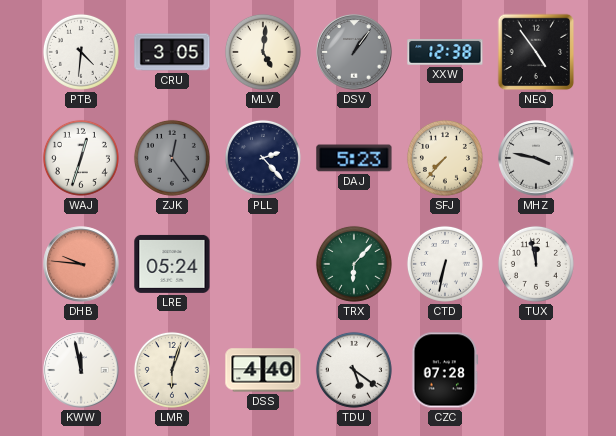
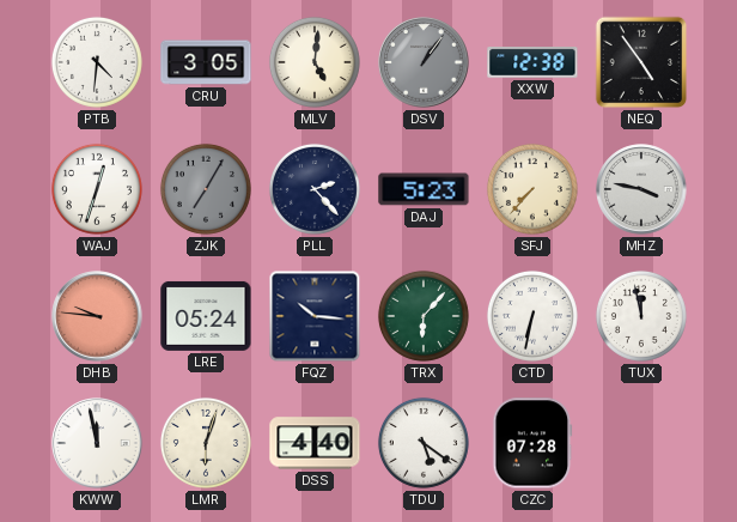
ZJK: 12:24 -> 7:05
FQZ: none -> 10:16
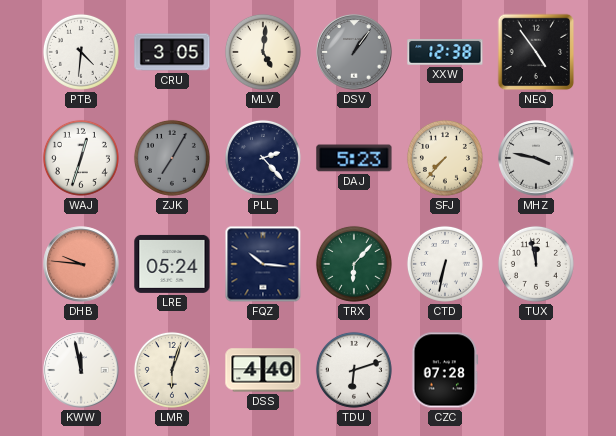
TDU: 5:21 -> 6:12
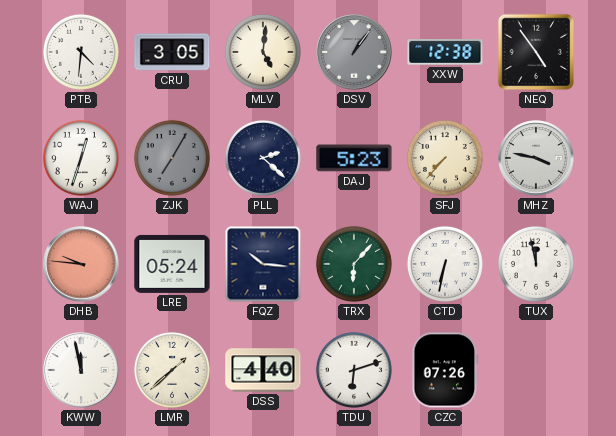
PLL: 2:23 -> 2:22
LMR: 6:03 -> 1:38
CZC: 07:28 -> 07:26
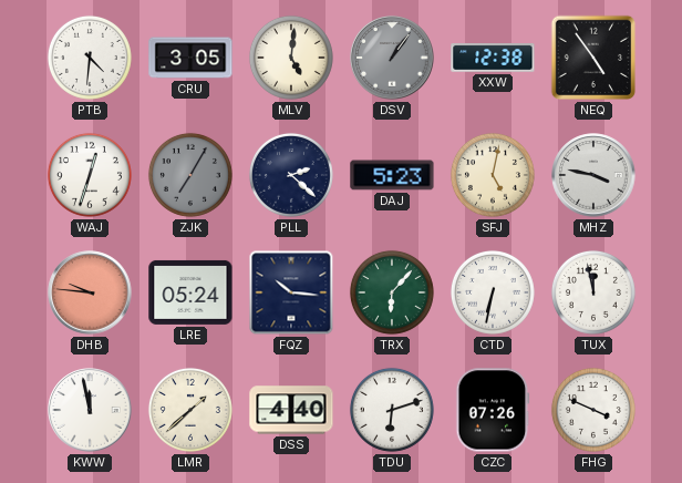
SFJ: 7:37 -> 5:02
FHG: none -> 3:49
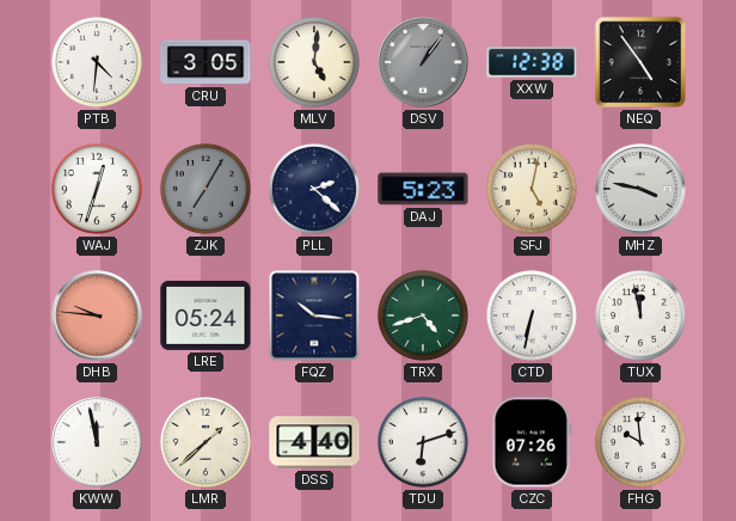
TRX: 6:07 -> 4:42
FHG: 3:49 -> 9:59
